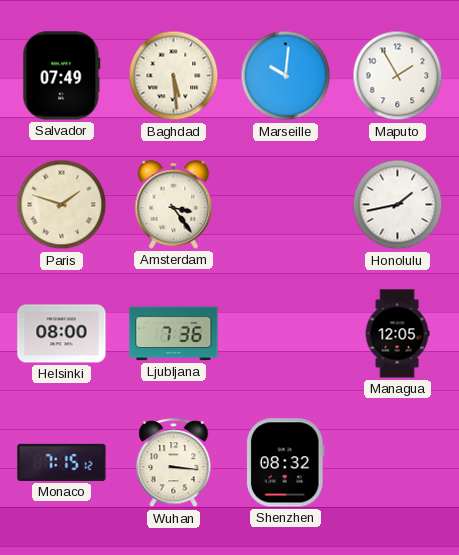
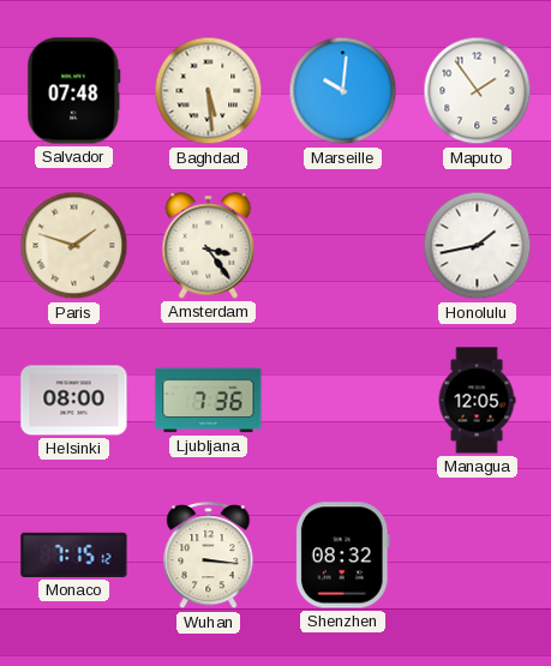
Salvador: 07:49 -> 07:48
Maputo: 1:55 -> 1:54
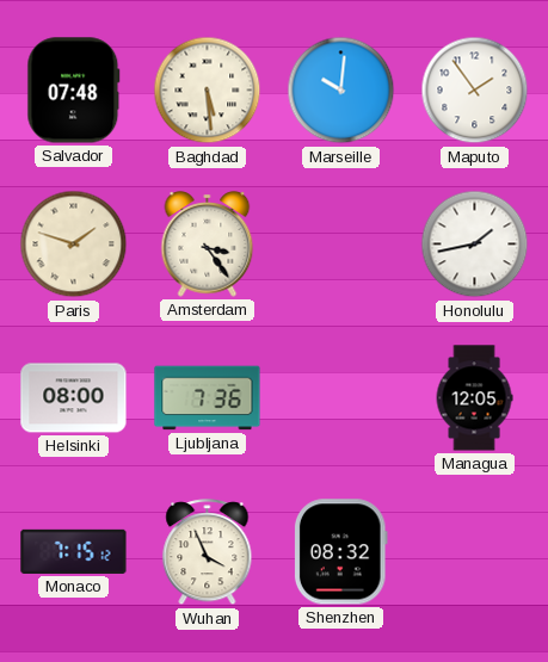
Wuhan: 3:16 -> 3:56
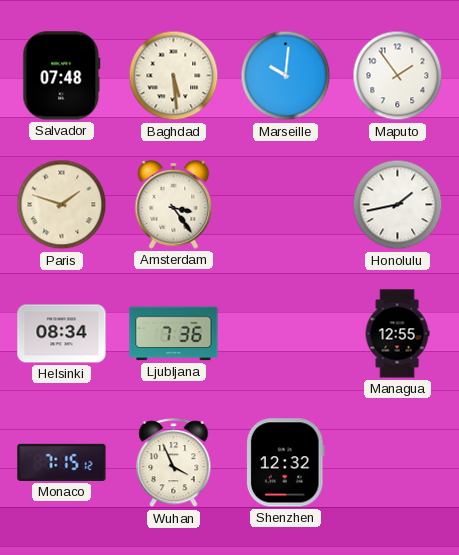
Helsinki: 08:00 -> 08:34
Managua: 12:05 -> 12:55
Shenzhen: 08:32 -> 12:32
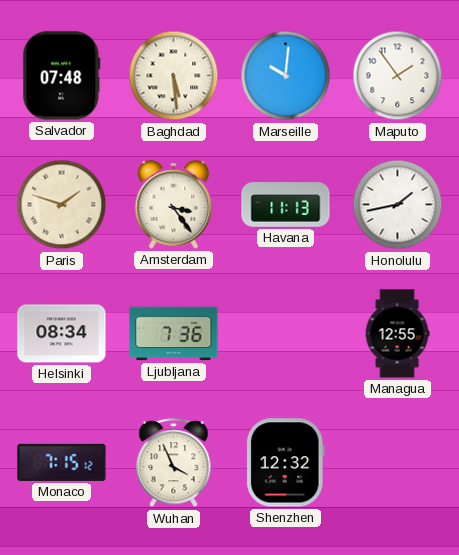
Havana: none -> 11:13
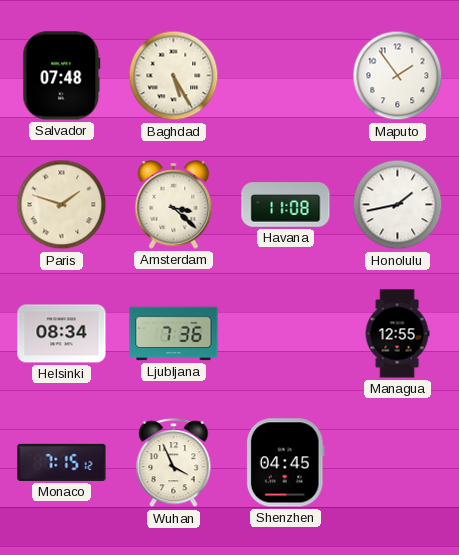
Baghdad: 5:29 -> 5:25
Marseille: 10:01 -> none
Amsterdam: 3:24 -> 3:22
Havana: 11:13 -> 11:08
Shenzhen: 12:32 -> 04:45
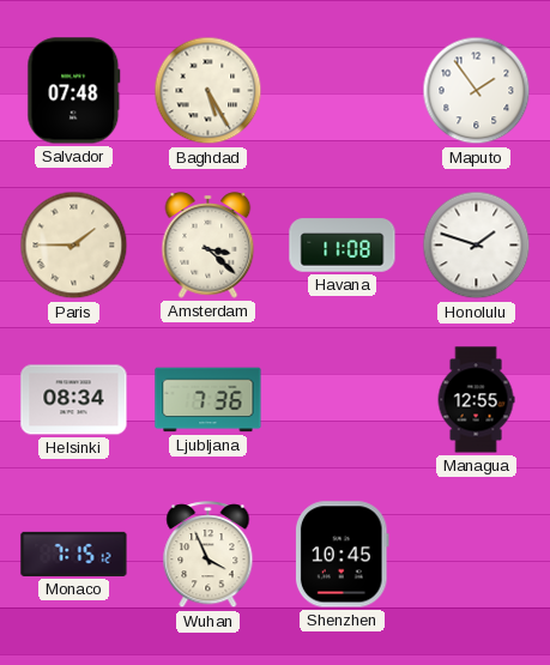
Paris: 1:48 -> 1:45
Honolulu: 1:43 -> 1:48
Shenzhen: 04:45 -> 10:45
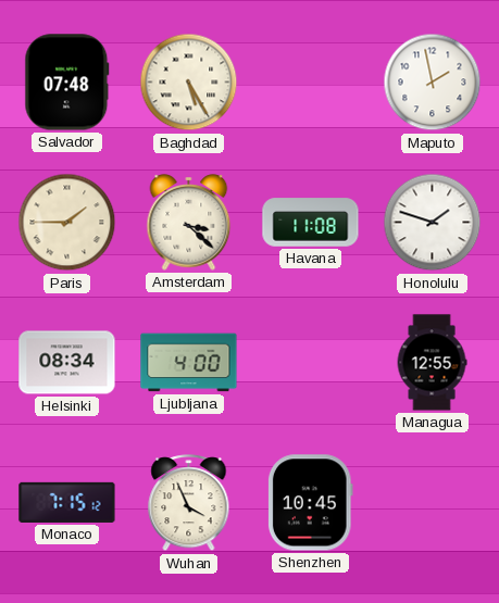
Maputo: 1:54 -> 1:58
Ljubljana: 7:36 -> 4:00
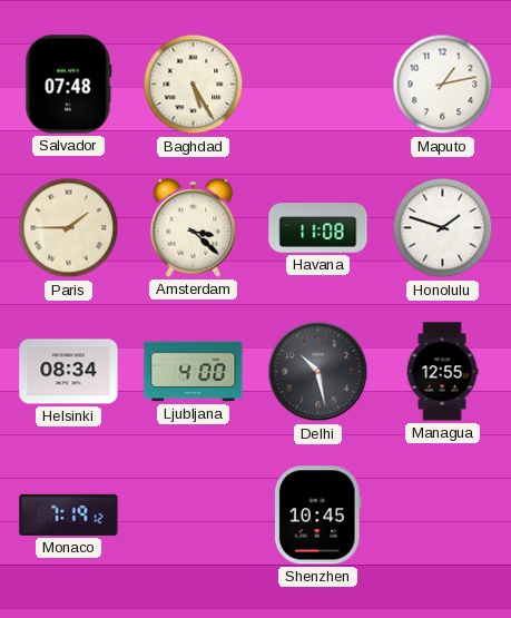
Maputo: 1:58 -> 1:13
Delhi: none -> 10:28
Monaco: 7:15 -> 7:19
Wuhan: 3:56 -> none
